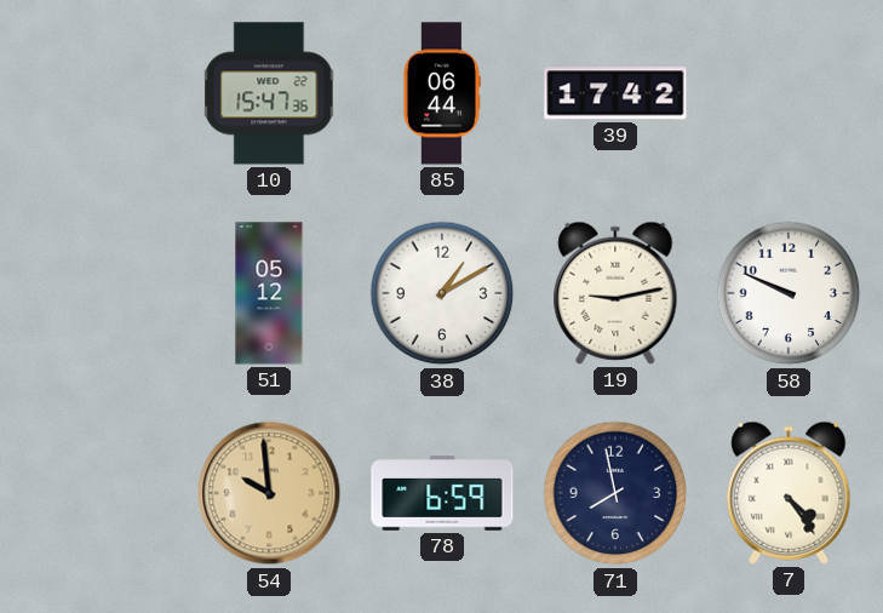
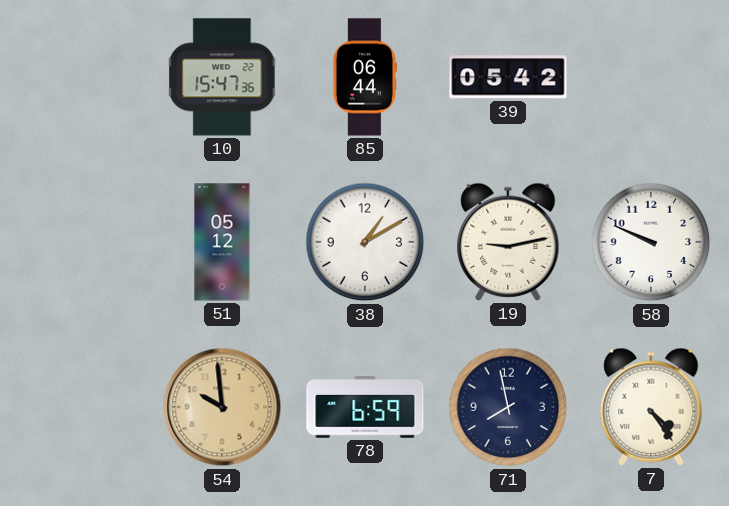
39: 17:42 -> 05:42
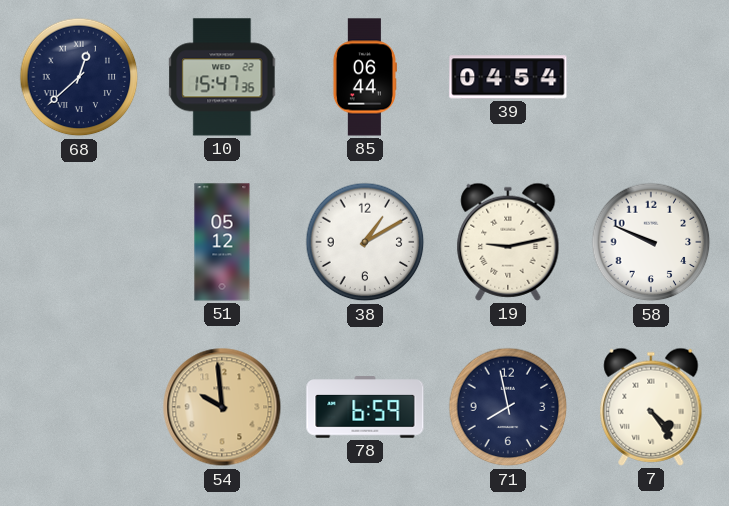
68: none -> 12:38
39: 05:42 -> 04:54
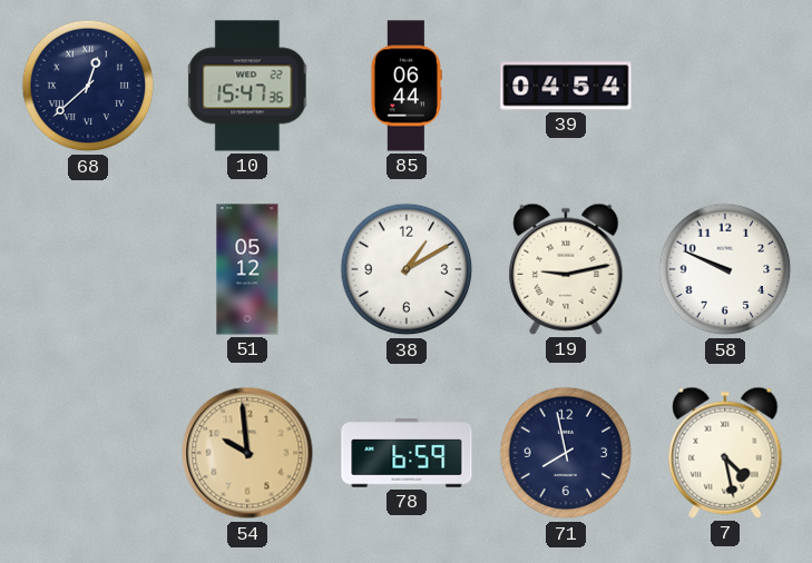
7: 4:24 -> 4:28
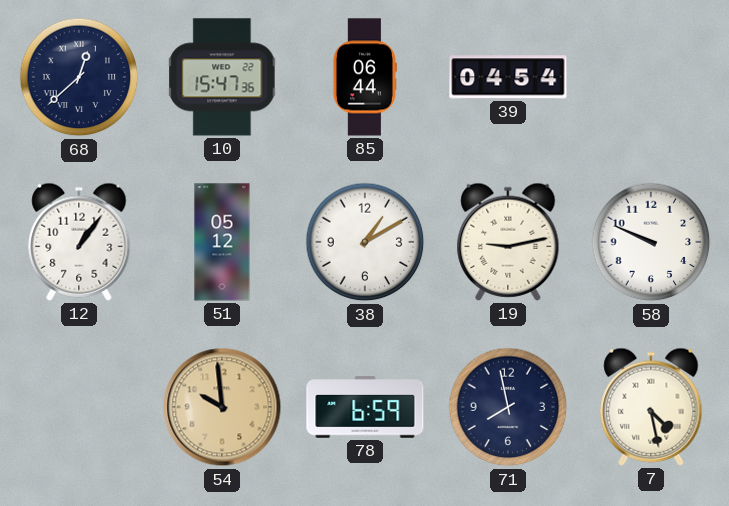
12: none -> 1:06
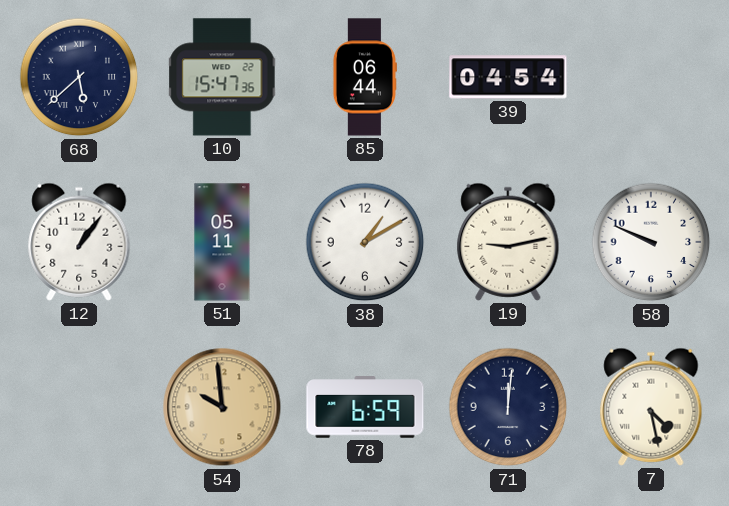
68: 12:38 -> 5:38
51: 05:12 -> 05:11
71: 7:58 -> 12:01
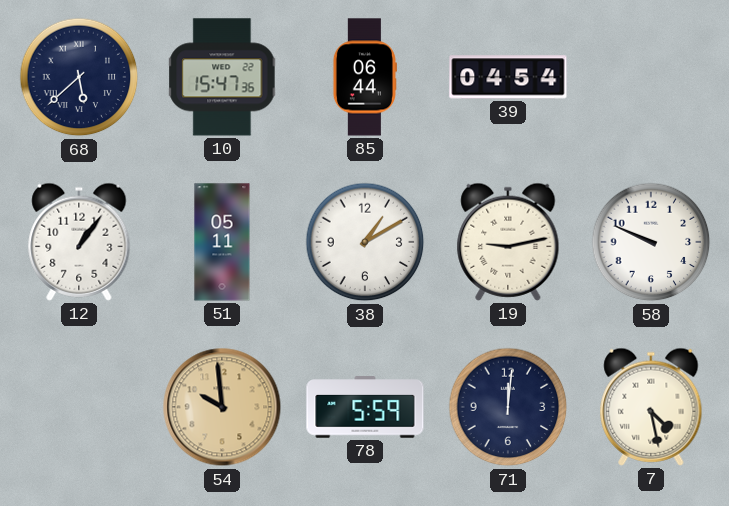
78: 6:59 -> 5:59
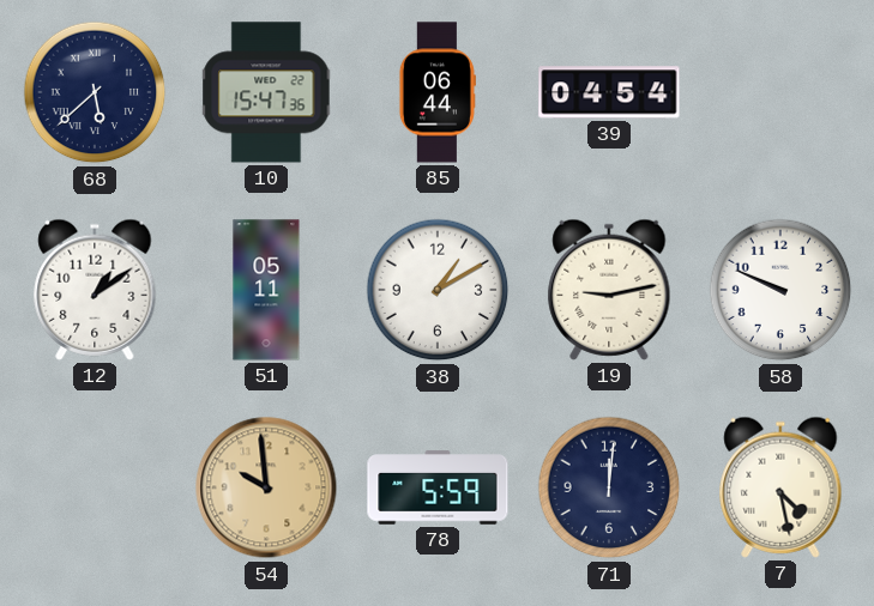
12: 1:06 -> 1:09
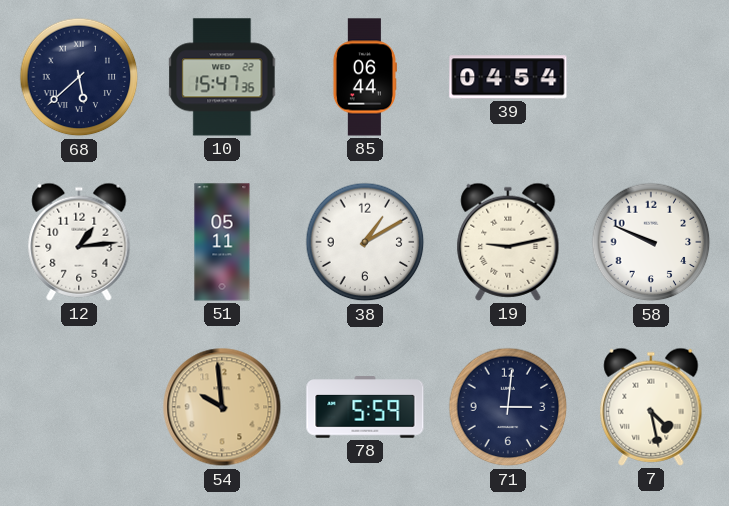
12: 1:09 -> 1:14
71: 12:01 -> 3:01
